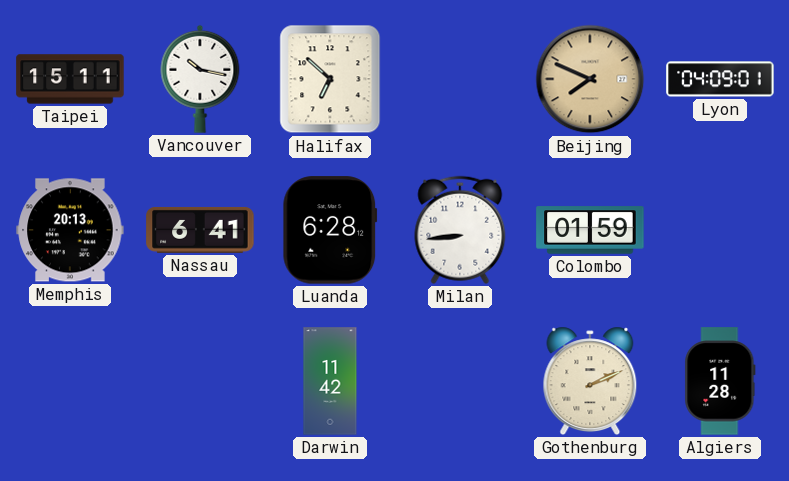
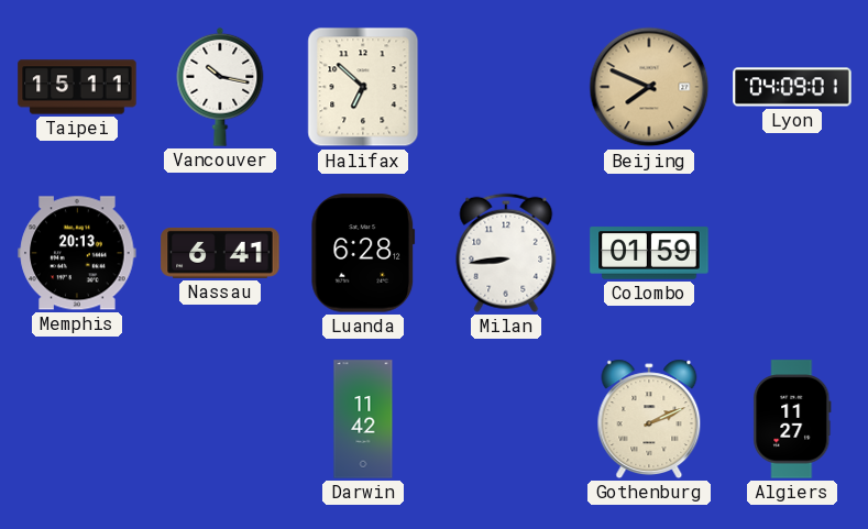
Algiers: 11:28 -> 11:27
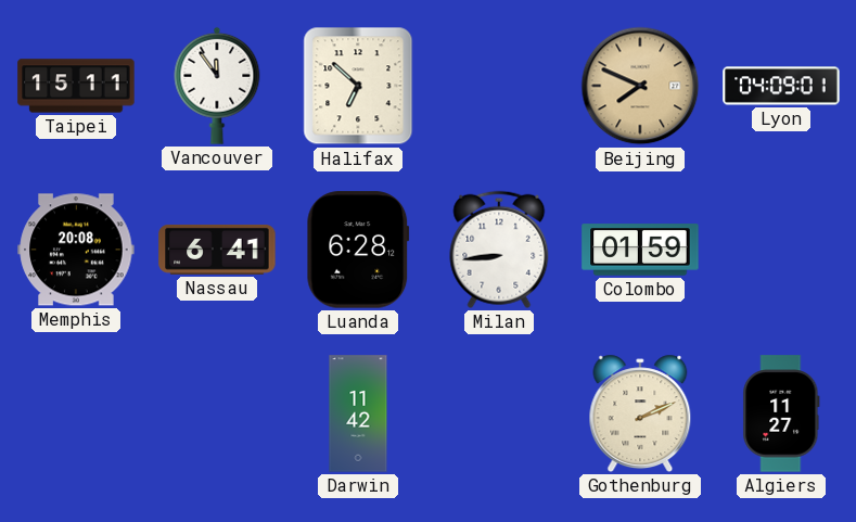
Vancouver: 10:17 -> 11:54
Memphis: 20:13 -> 20:08
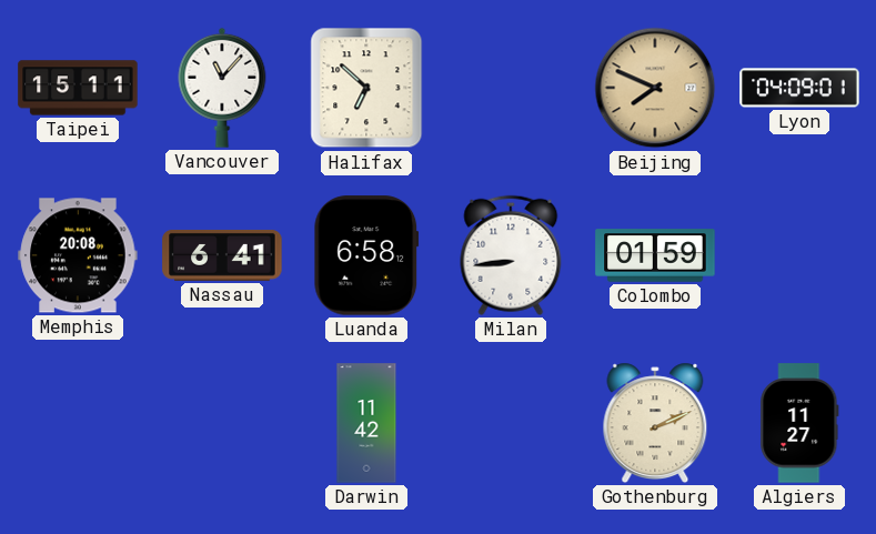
Vancouver: 11:54 -> 11:07
Luanda: 6:28 -> 6:58
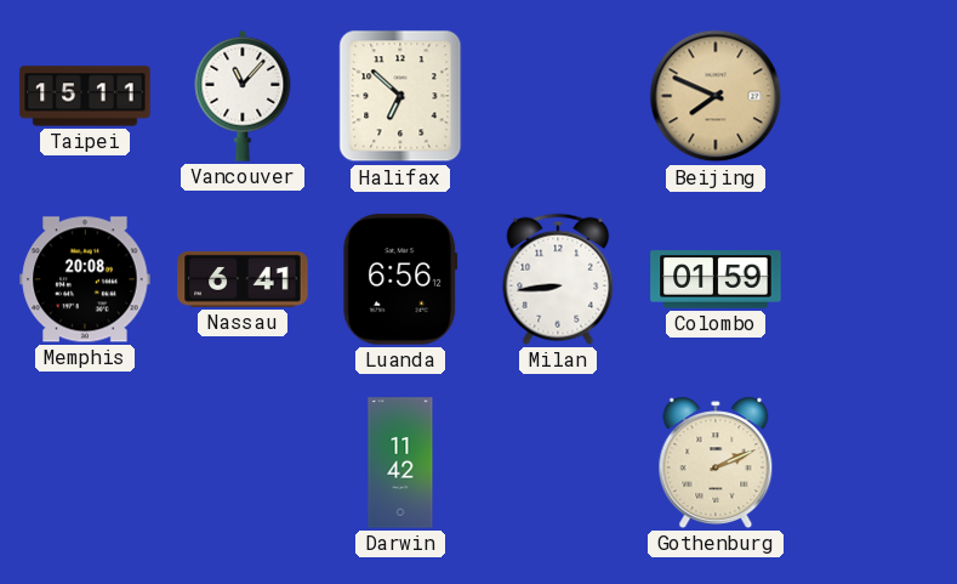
Lyon: 04:09 -> none
Luanda: 6:58 -> 6:56
Algiers: 11:27 -> none
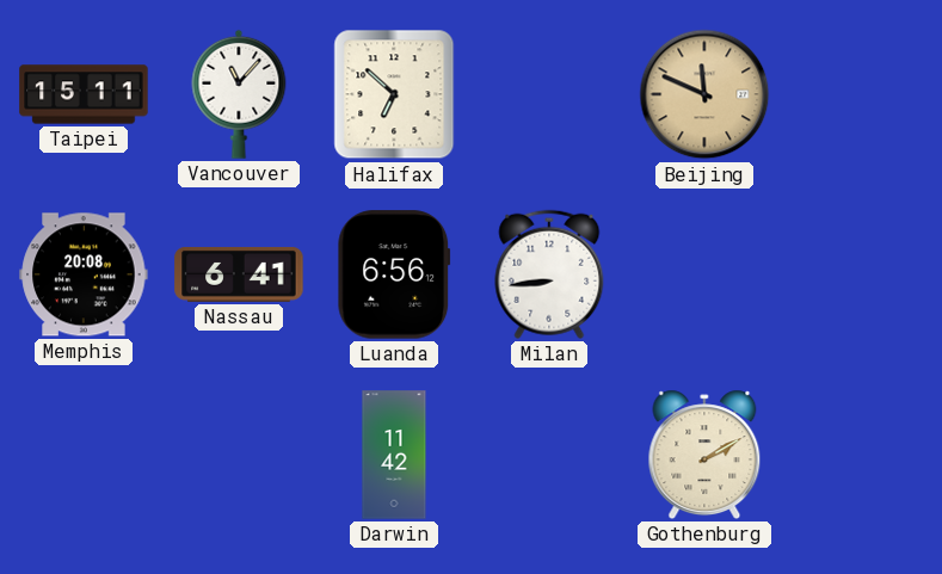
Beijing: 7:49 -> 11:49
Colombo: 01:59 -> none
Gothenburg: 2:11 -> 2:10
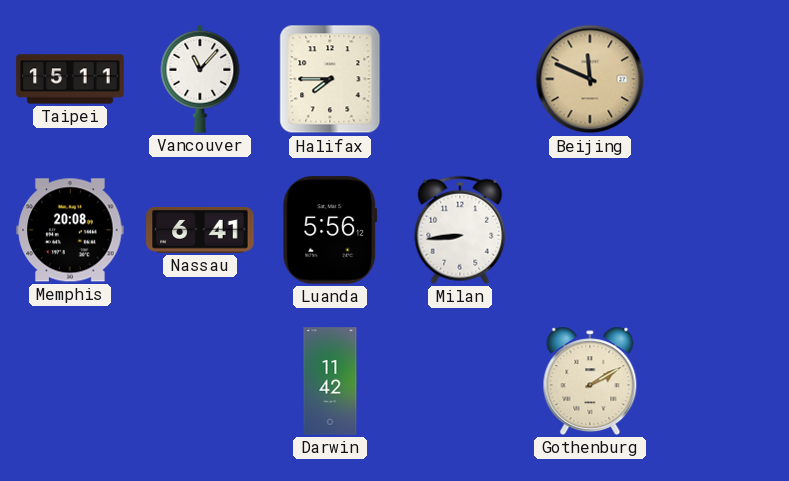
Halifax: 6:52 -> 7:45
Luanda: 6:56 -> 5:56
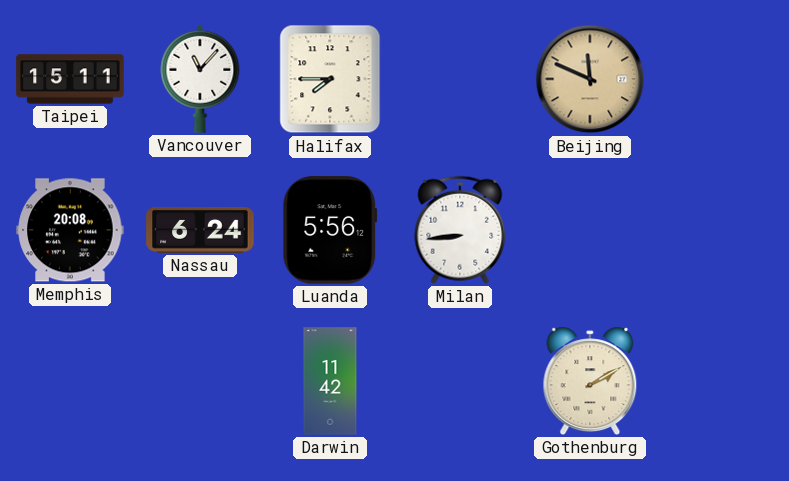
Nassau: 6:41 -> 6:24
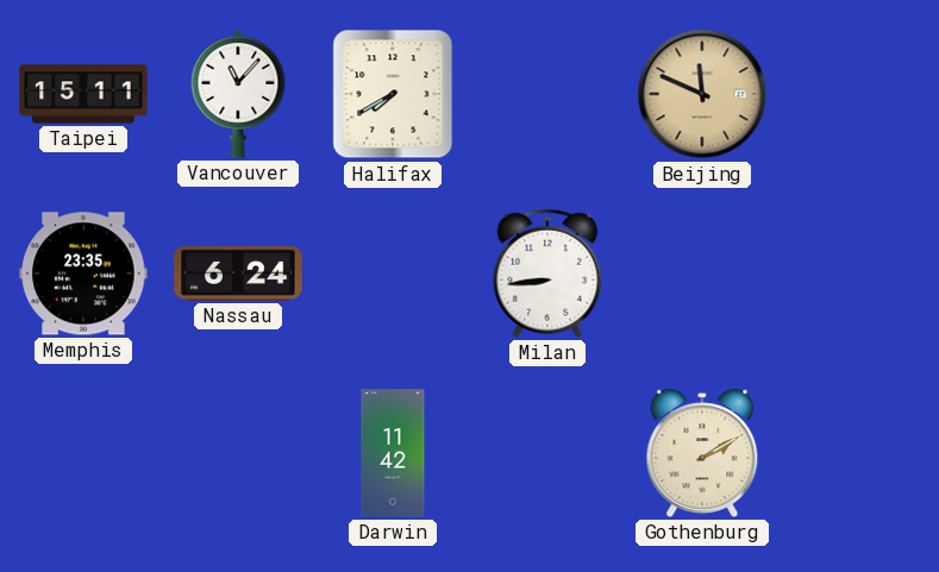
Halifax: 7:45 -> 7:40
Memphis: 20:08 -> 23:35
Luanda: 5:56 -> none
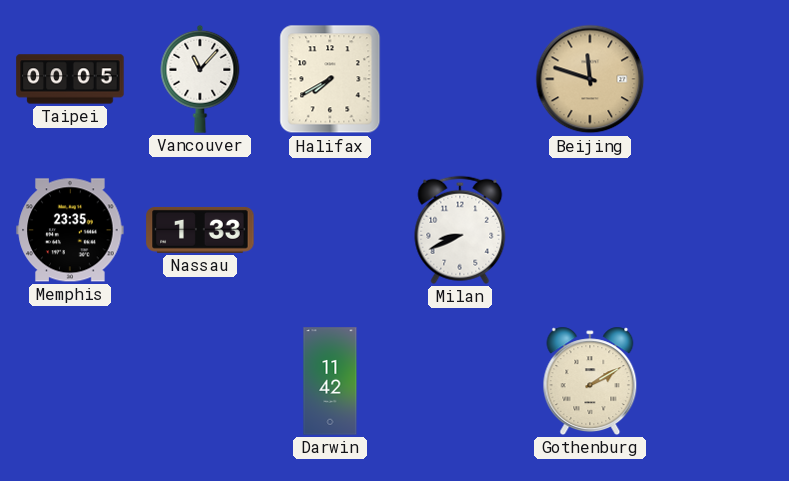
Taipei: 15:11 -> 00:05
Beijing: 11:49 -> 11:48
Nassau: 6:24 -> 1:33
Milan: 8:44 -> 8:41
